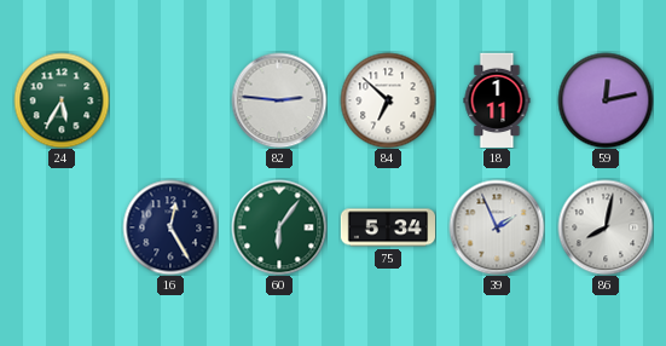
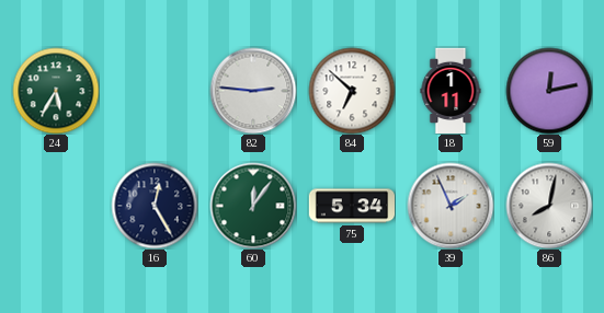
60: 6:06 -> 12:06
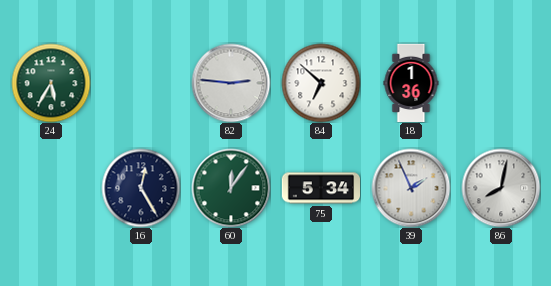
18: 1:11 -> 1:36
59: 12:13 -> none
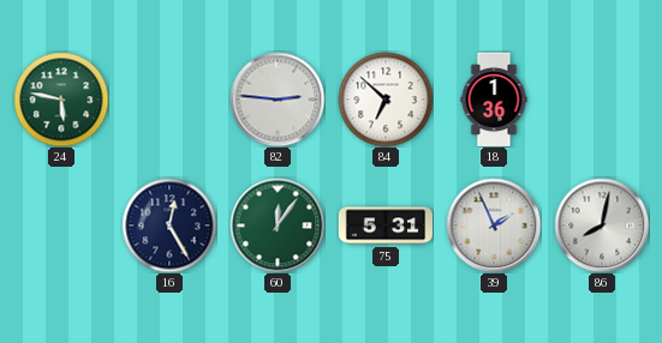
24: 5:35 -> 5:47
75: 5:34 -> 5:31
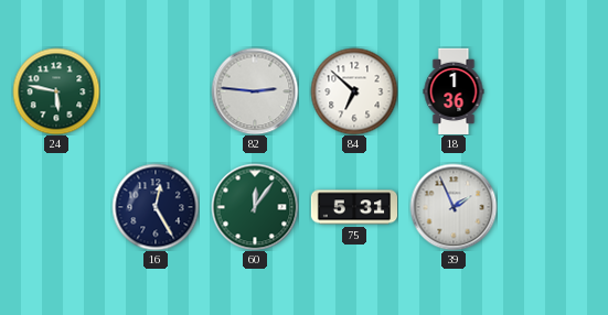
86: 8:02 -> none
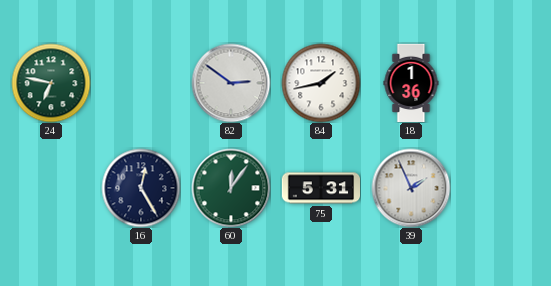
24: 5:47 -> 6:47
82: 2:46 -> 2:51
84: 6:52 -> 1:43
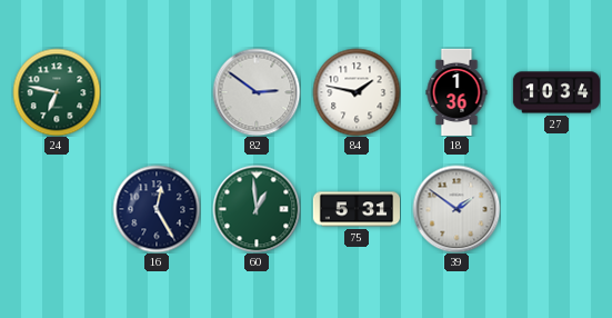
84: 1:43 -> 1:47
27: none -> 10:34
60: 12:06 -> 12:59
39: 1:56 -> 1:51
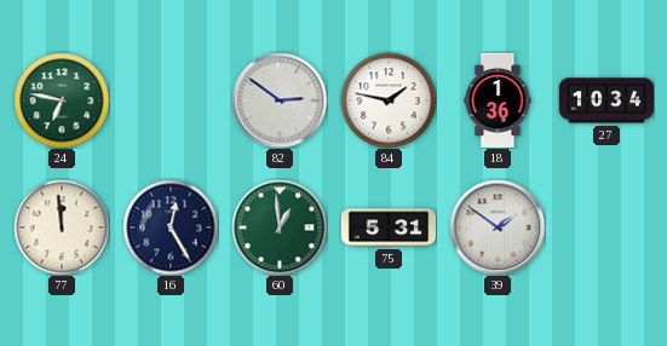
77: none -> 11:59
